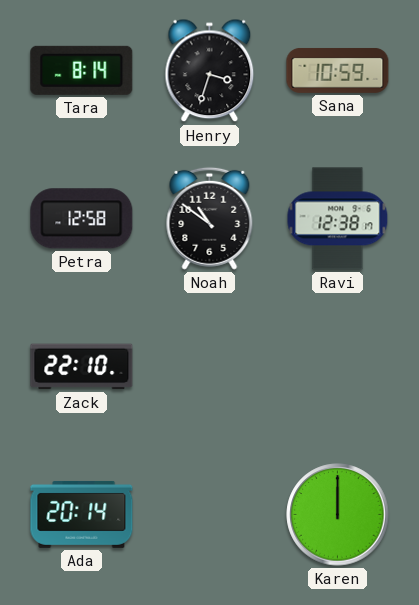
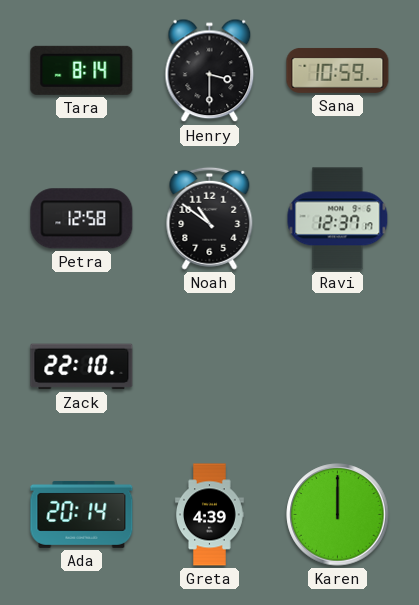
Henry: 3:33 -> 3:30
Ravi: 12:38 -> 12:37
Greta: none -> 4:39
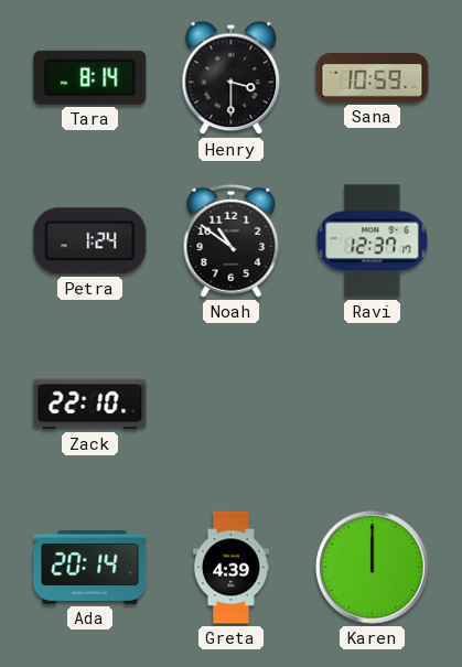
Petra: 12:58 -> 1:24
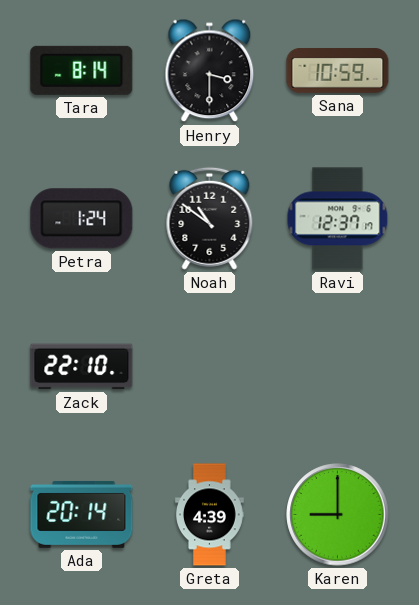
Karen: 12:00 -> 9:00
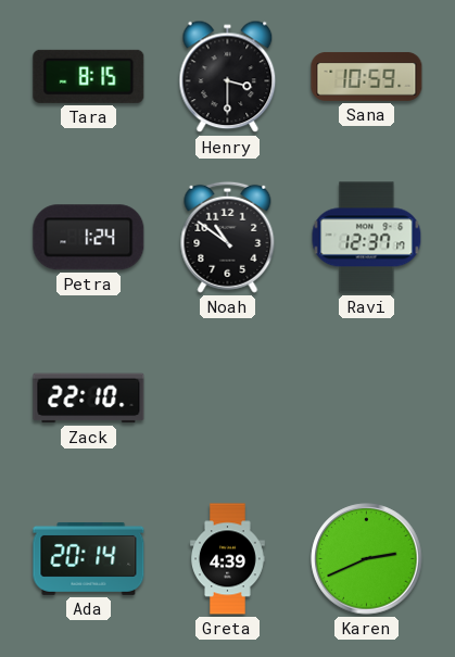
Tara: 8:14 -> 8:15
Karen: 9:00 -> 2:41
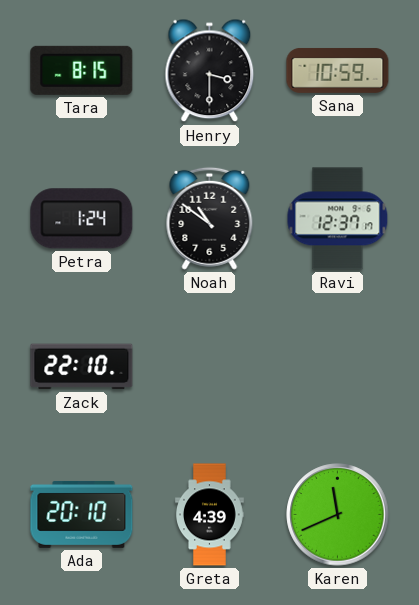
Ada: 20:14 -> 20:10
Karen: 2:41 -> 11:41
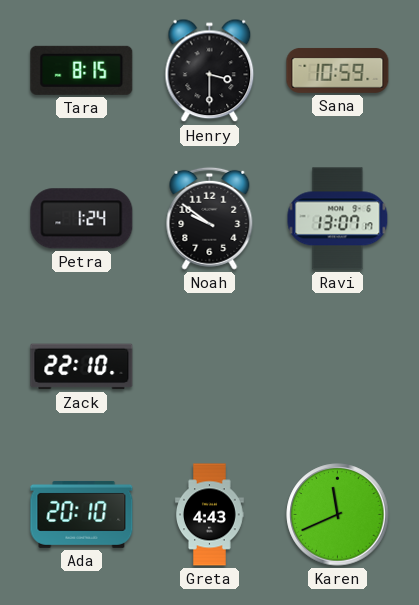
Noah: 10:51 -> 9:51
Ravi: 12:37 -> 13:07
Greta: 4:39 -> 4:43
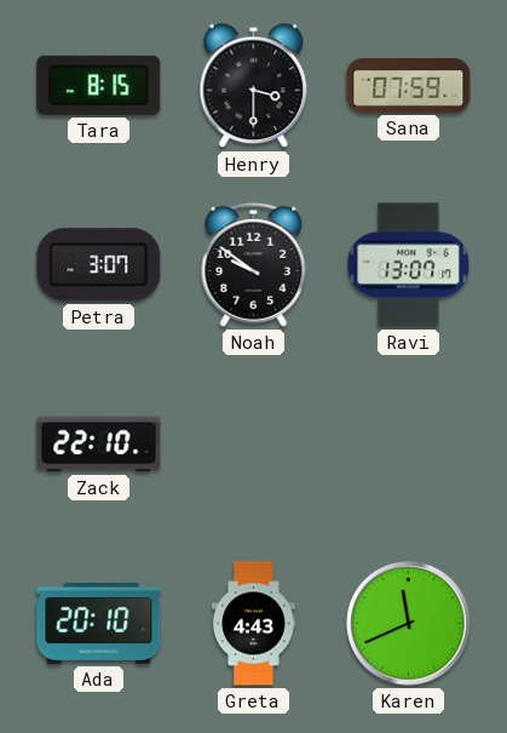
Sana: 10:59 -> 07:59
Petra: 1:24 -> 3:07
